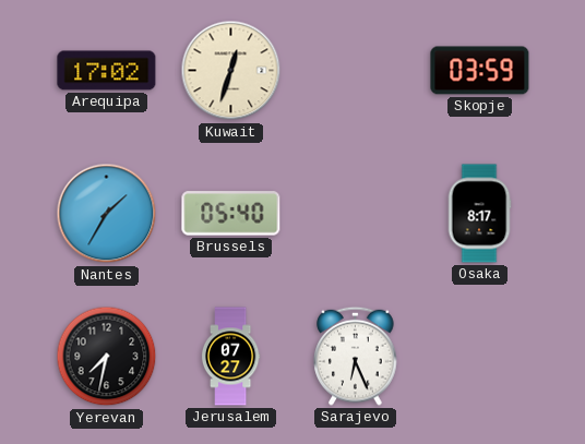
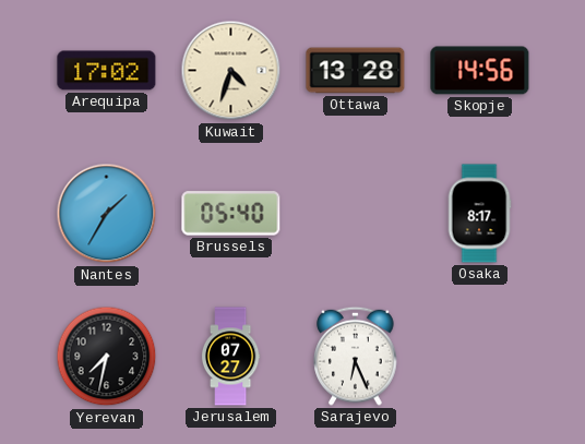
Kuwait: 12:33 -> 4:33
Ottawa: none -> 13:28
Skopje: 03:59 -> 14:56
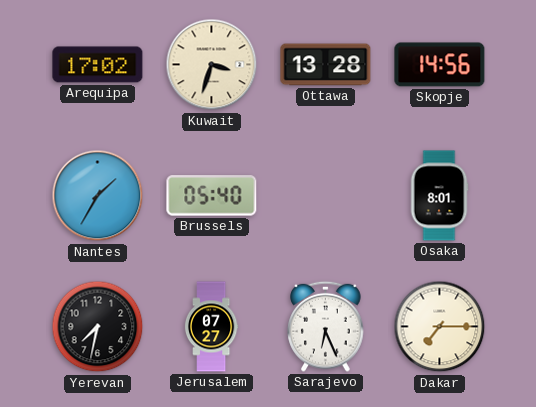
Kuwait: 4:33 -> 3:33
Osaka: 8:17 -> 8:01
Dakar: none -> 7:15
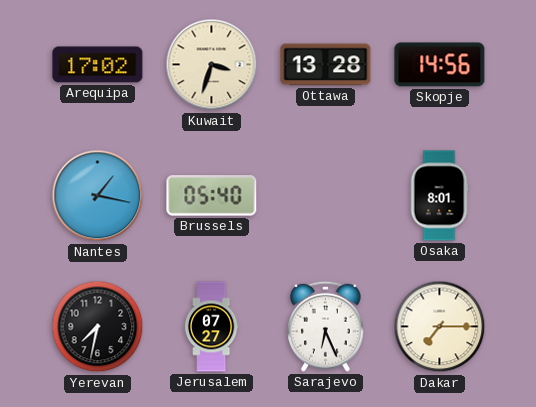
Nantes: 1:35 -> 1:17
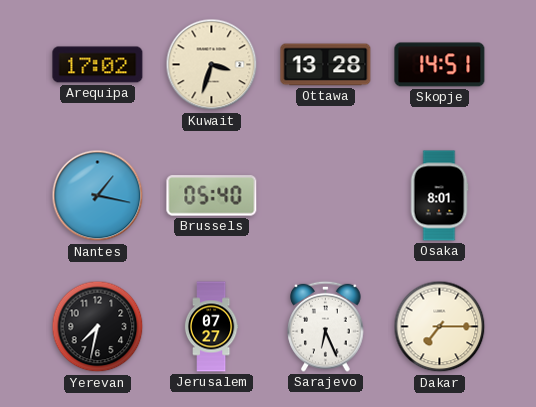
Skopje: 14:56 -> 14:51
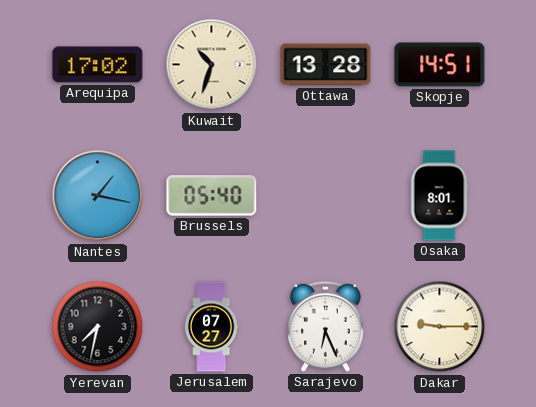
Kuwait: 3:33 -> 10:33
Dakar: 7:15 -> 9:15
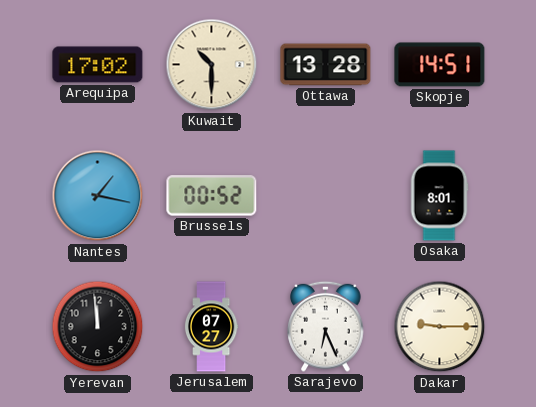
Kuwait: 10:33 -> 10:30
Brussels: 05:40 -> 00:52
Yerevan: 7:32 -> 11:59
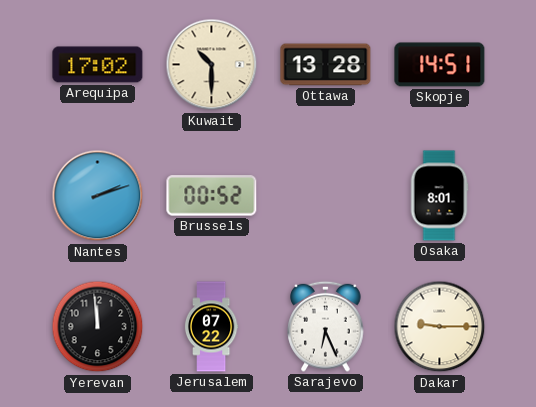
Nantes: 1:17 -> 2:12
Jerusalem: 07:27 -> 07:22
